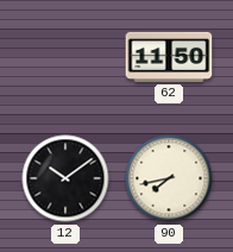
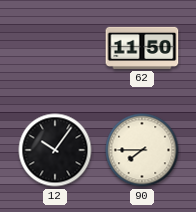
12: 10:09 -> 10:06
90: 7:43 -> 7:45
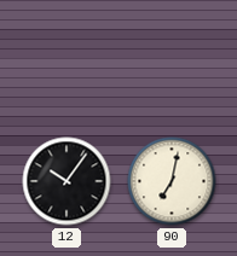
62: 11:50 -> none
90: 7:45 -> 7:02
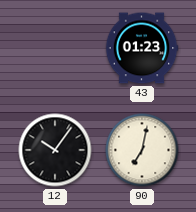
43: none -> 01:23
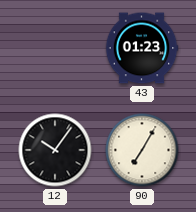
90: 7:02 -> 7:05
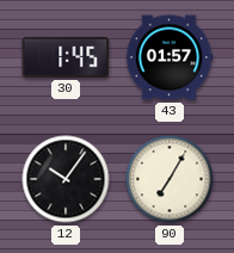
30: none -> 1:45
43: 01:23 -> 01:57
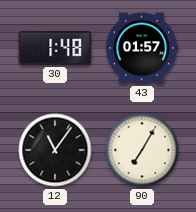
30: 1:45 -> 1:48
12: 10:06 -> 11:06
